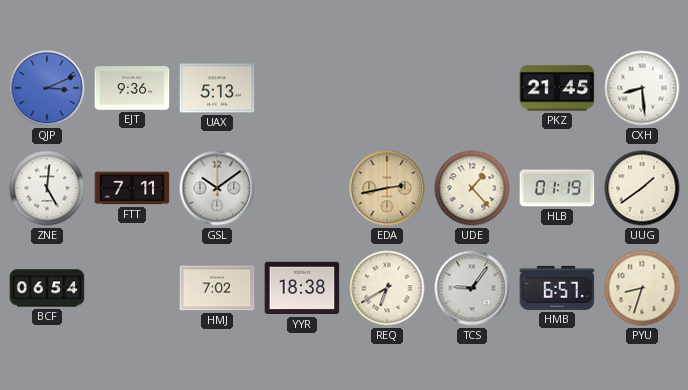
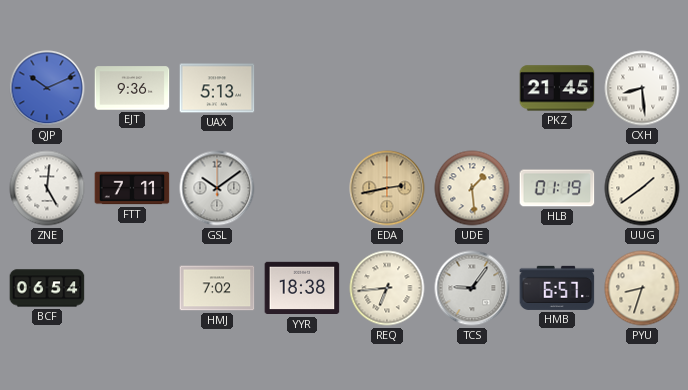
QJP: 3:11 -> 10:11
UDE: 1:23 -> 1:29
REQ: 6:40 -> 6:44
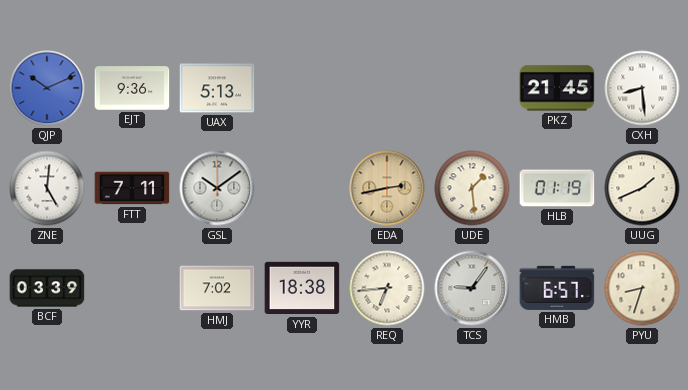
UUG: 1:39 -> 1:41
BCF: 06:54 -> 03:39
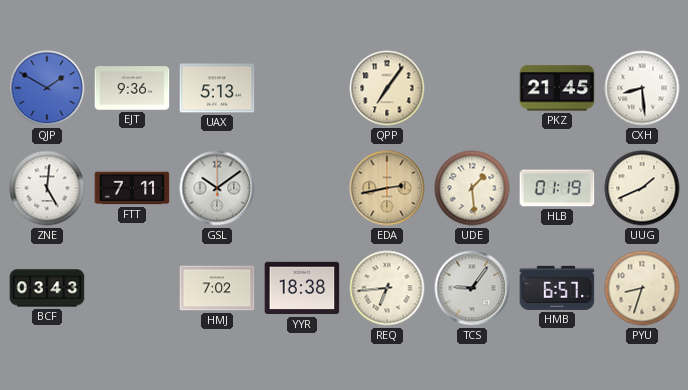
QJP: 10:11 -> 1:50
QPP: none -> 7:06
BCF: 03:39 -> 03:43
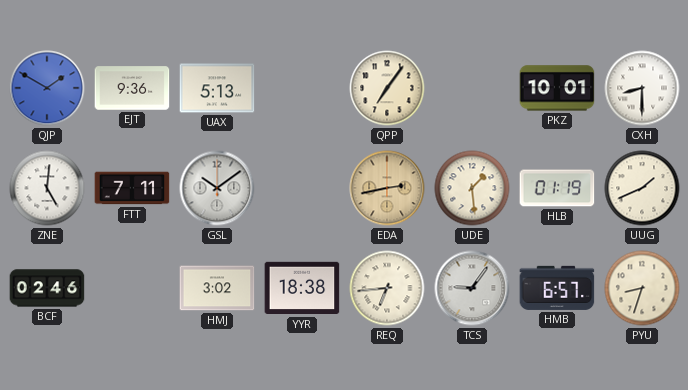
PKZ: 21:45 -> 10:01
CXH: 8:29 -> 8:30
BCF: 03:43 -> 02:46
HMJ: 7:02 -> 3:02
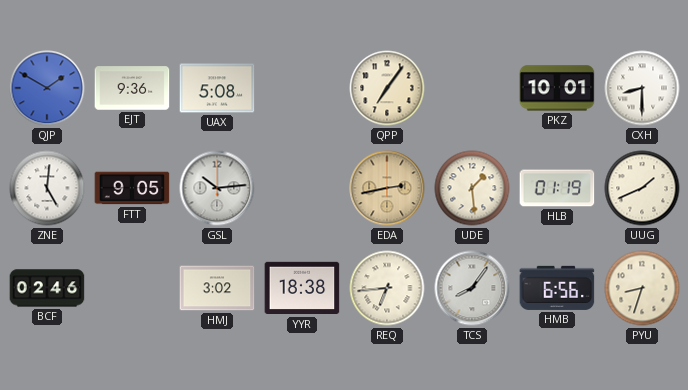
UAX: 5:13 -> 5:08
FTT: 7:11 -> 9:05
GSL: 10:09 -> 10:14
TCS: 9:06 -> 8:06
HMB: 6:57 -> 6:56
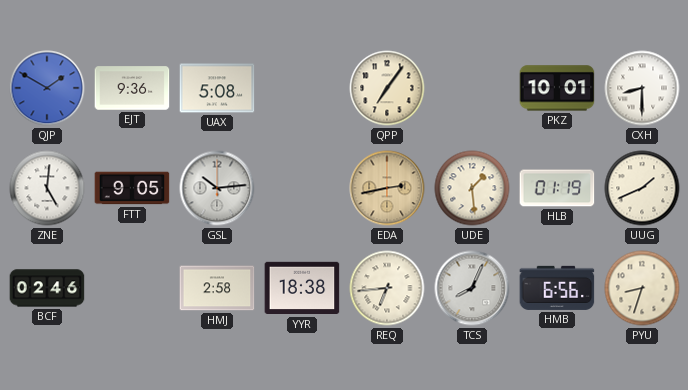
HMJ: 3:02 -> 2:58
TCS: 8:06 -> 8:04
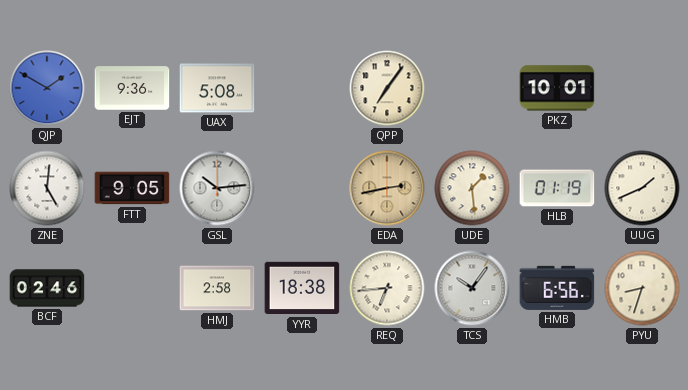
CXH: 8:30 -> none
TCS: 8:04 -> 10:06
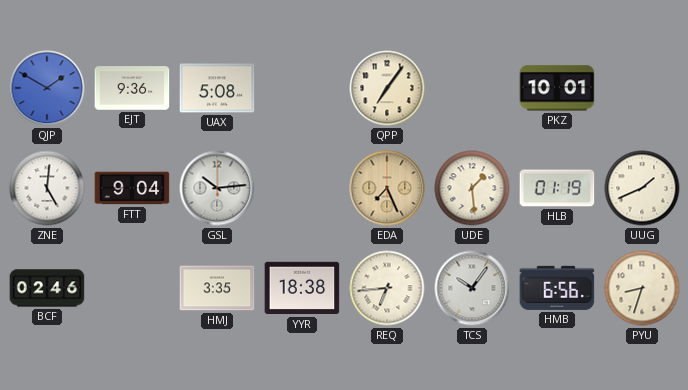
FTT: 9:05 -> 9:04
EDA: 2:43 -> 7:26
HMJ: 2:58 -> 3:35
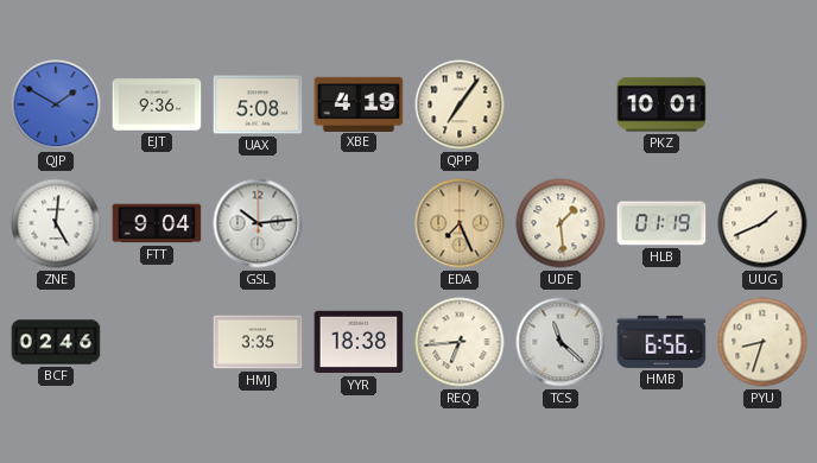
XBE: none -> 4:19
TCS: 10:06 -> 11:22
